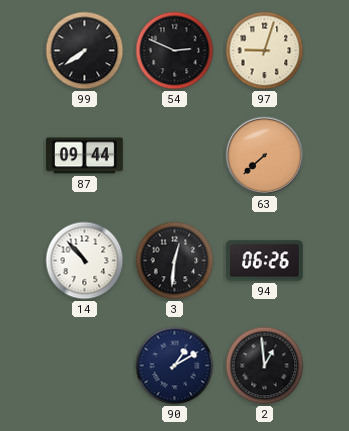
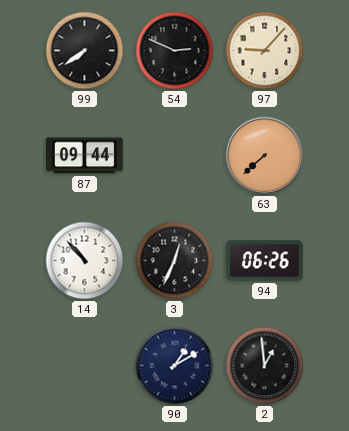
97: 9:03 -> 9:07
3: 12:31 -> 12:34
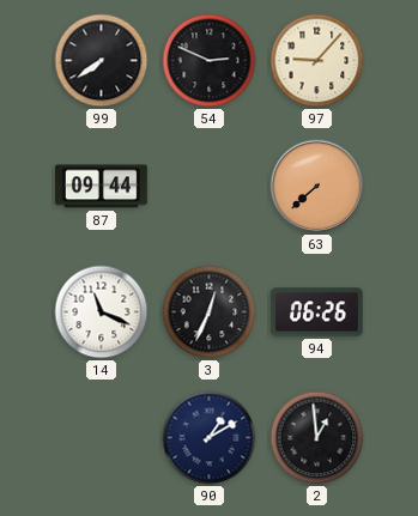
14: 10:53 -> 11:19
